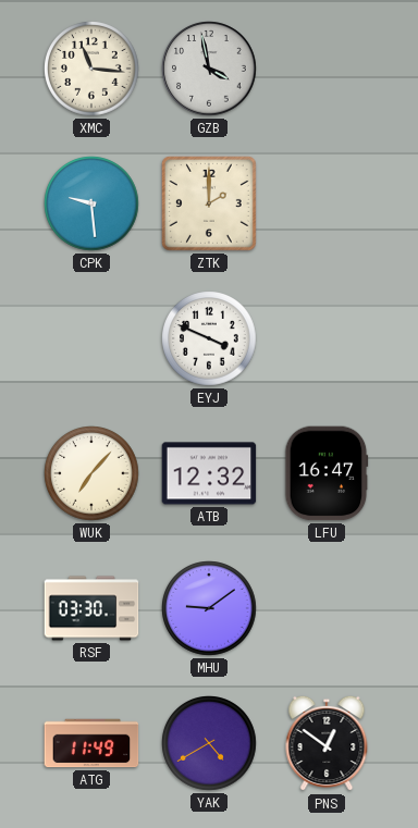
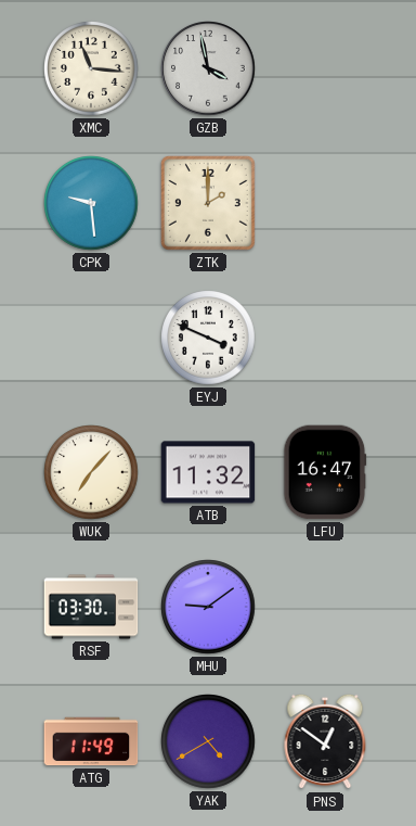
ATB: 12:32 -> 11:32
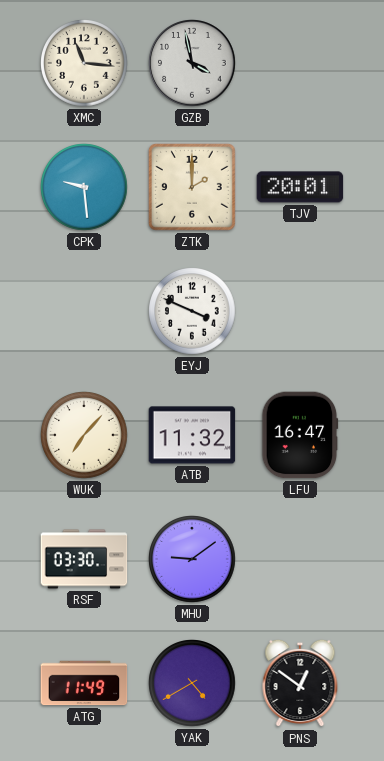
TJV: none -> 20:01
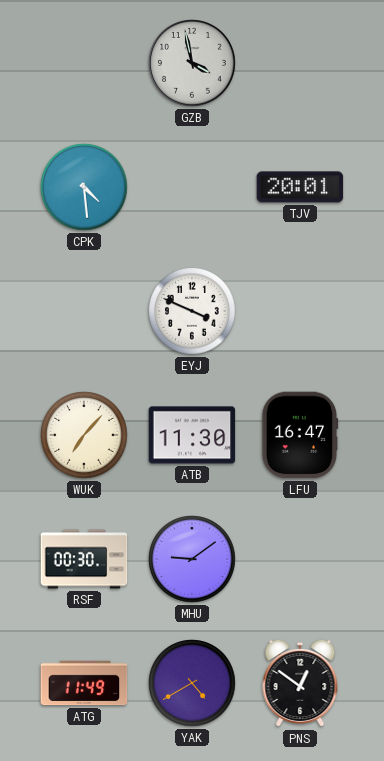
XMC: 11:16 -> none
CPK: 9:29 -> 4:29
ZTK: 2:00 -> none
ATB: 11:32 -> 11:30
RSF: 03:30 -> 00:30
